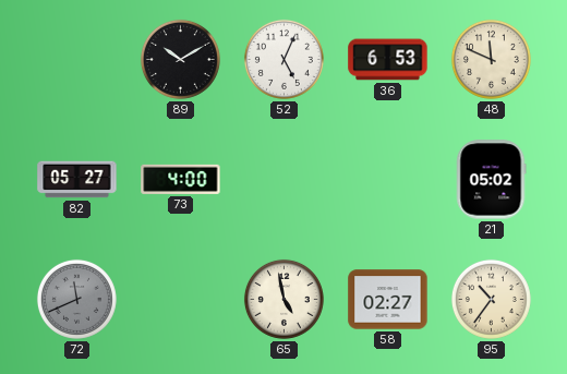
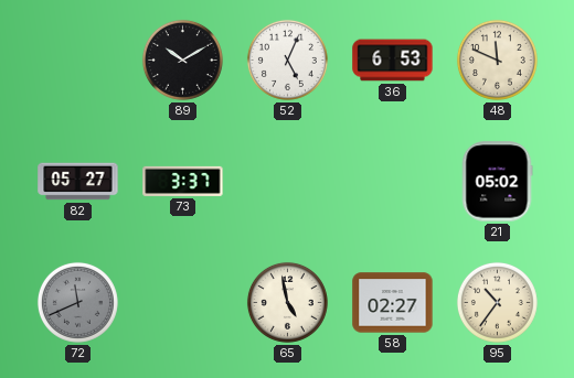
73: 4:00 -> 3:37
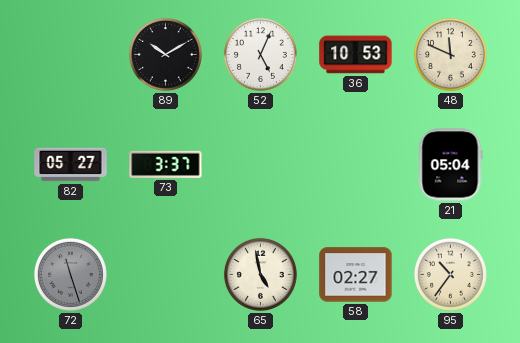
36: 6:53 -> 10:53
21: 05:02 -> 05:04
72: 11:41 -> 11:27
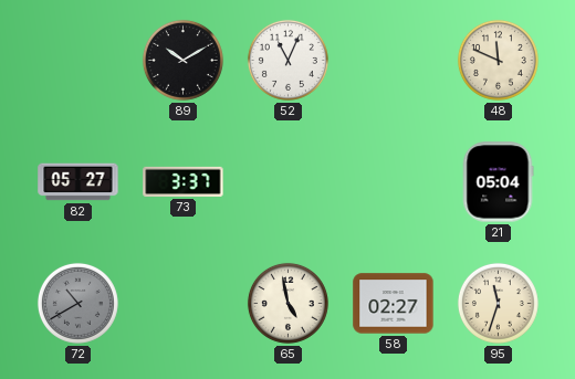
52: 5:04 -> 11:04
36: 10:53 -> none
72: 11:27 -> 10:40
95: 10:36 -> 11:33
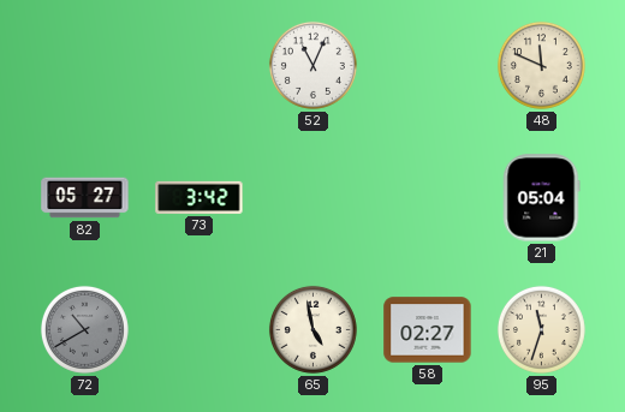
89: 10:10 -> none
73: 3:37 -> 3:42
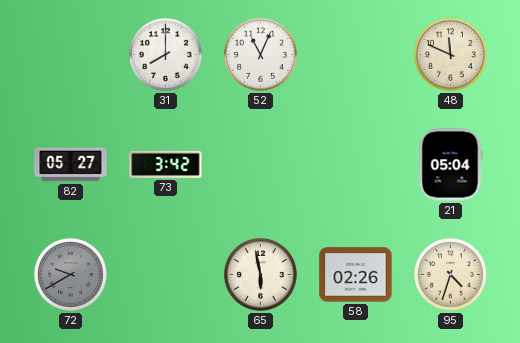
31: none -> 8:00
72: 10:40 -> 9:40
65: 4:58 -> 5:58
58: 02:27 -> 02:26
95: 11:33 -> 4:33
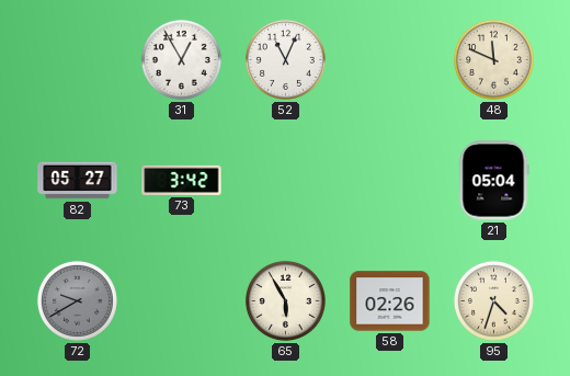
31: 8:00 -> 12:55
65: 5:58 -> 5:55
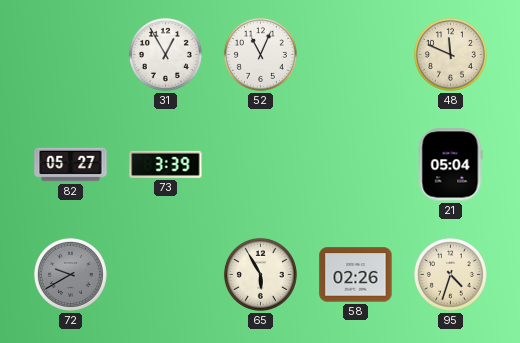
73: 3:42 -> 3:39
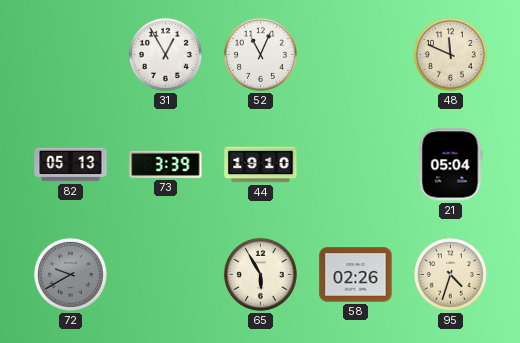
82: 05:27 -> 05:13
44: none -> 19:10
